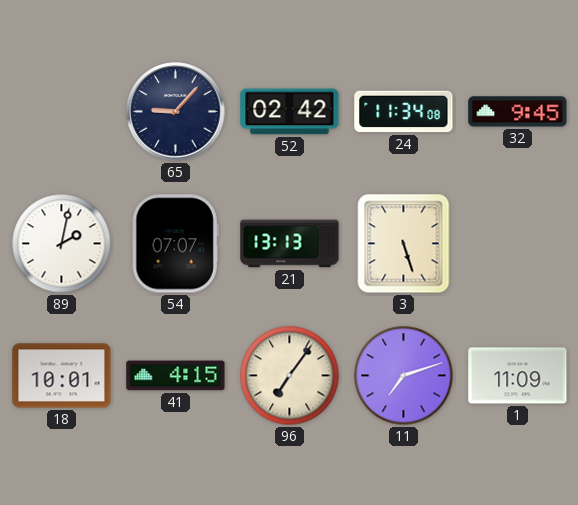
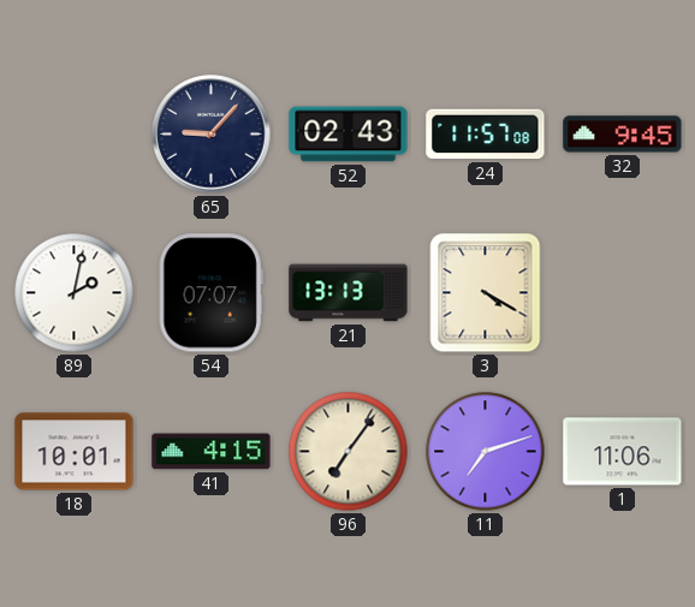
52: 02:42 -> 02:43
24: 11:34 -> 11:57
3: 5:27 -> 4:20
1: 11:09 -> 11:06
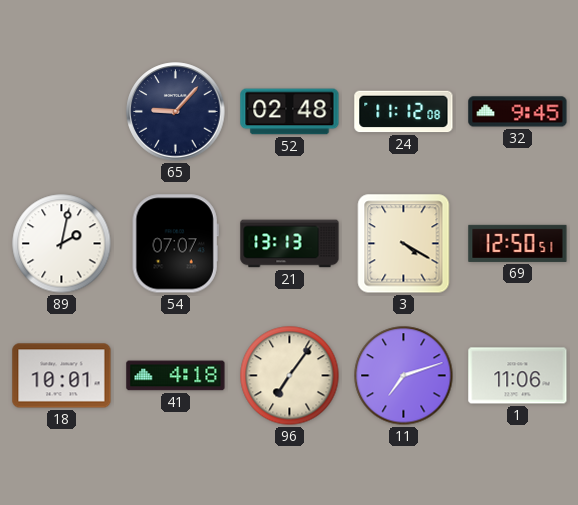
52: 02:43 -> 02:48
24: 11:57 -> 11:12
69: none -> 12:50
41: 4:15 -> 4:18
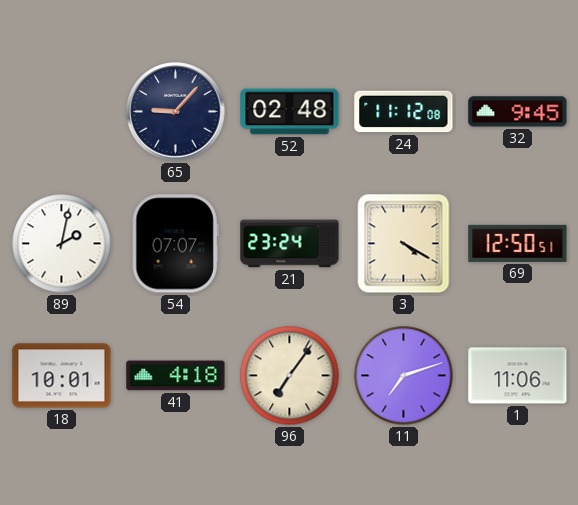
21: 13:13 -> 23:24
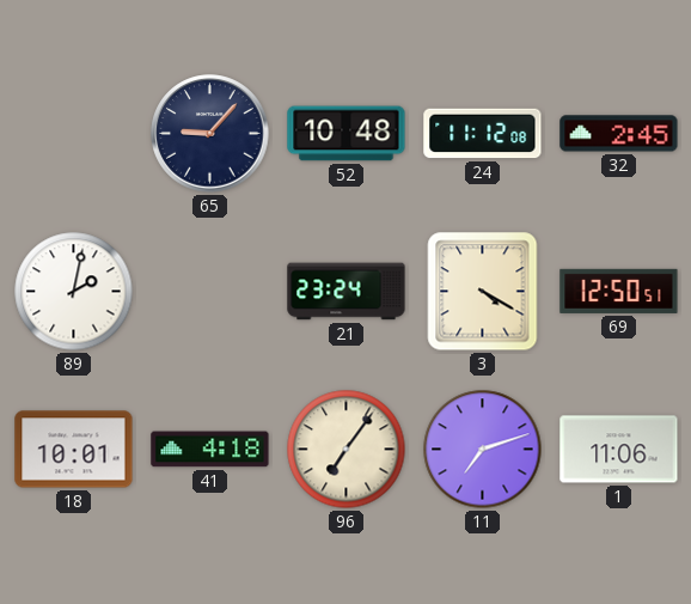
52: 02:48 -> 10:48
32: 9:45 -> 2:45
54: 07:07 -> none
